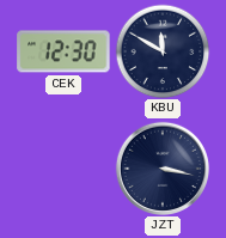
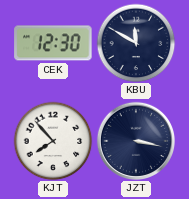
KJT: none -> 7:53
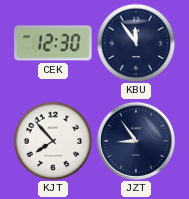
KBU: 11:50 -> 11:54
JZT: 3:17 -> 8:54
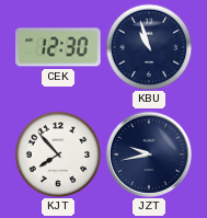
KBU: 11:54 -> 10:57
JZT: 8:54 -> 9:43
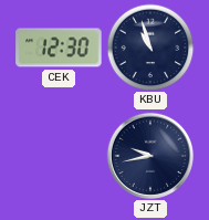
KJT: 7:53 -> none
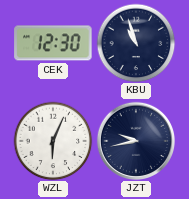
WZL: none -> 6:04
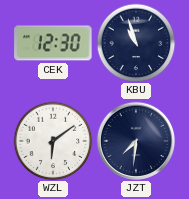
WZL: 6:04 -> 6:09
JZT: 9:43 -> 7:31
